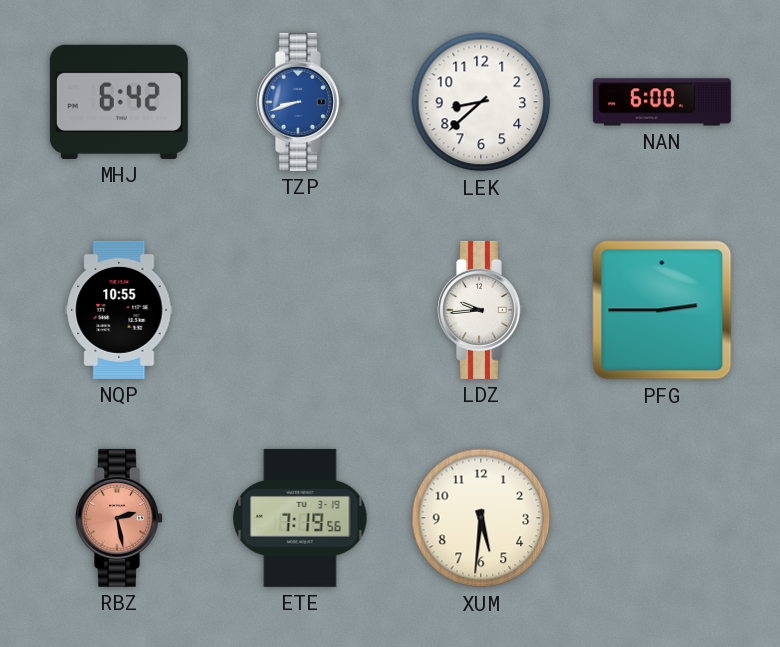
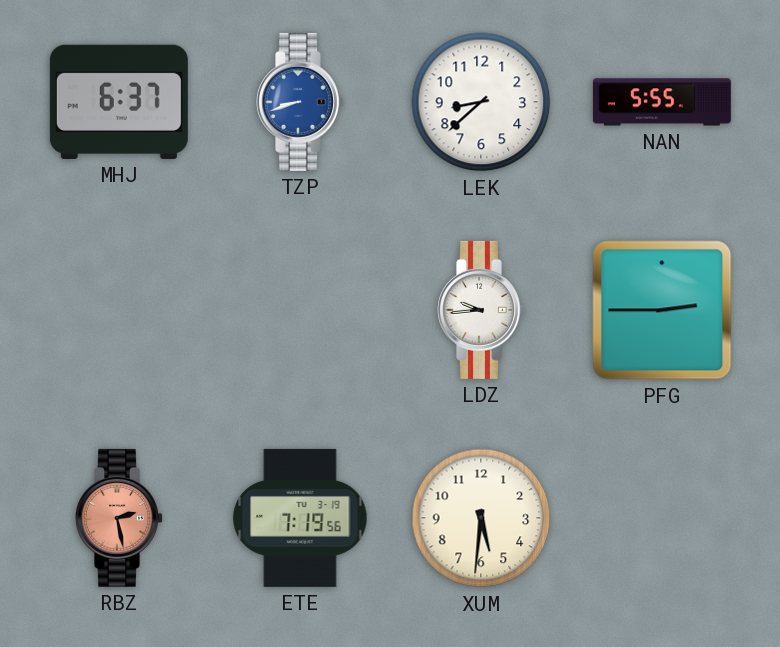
MHJ: 6:42 -> 6:37
NAN: 6:00 -> 5:55
NQP: 10:55 -> none
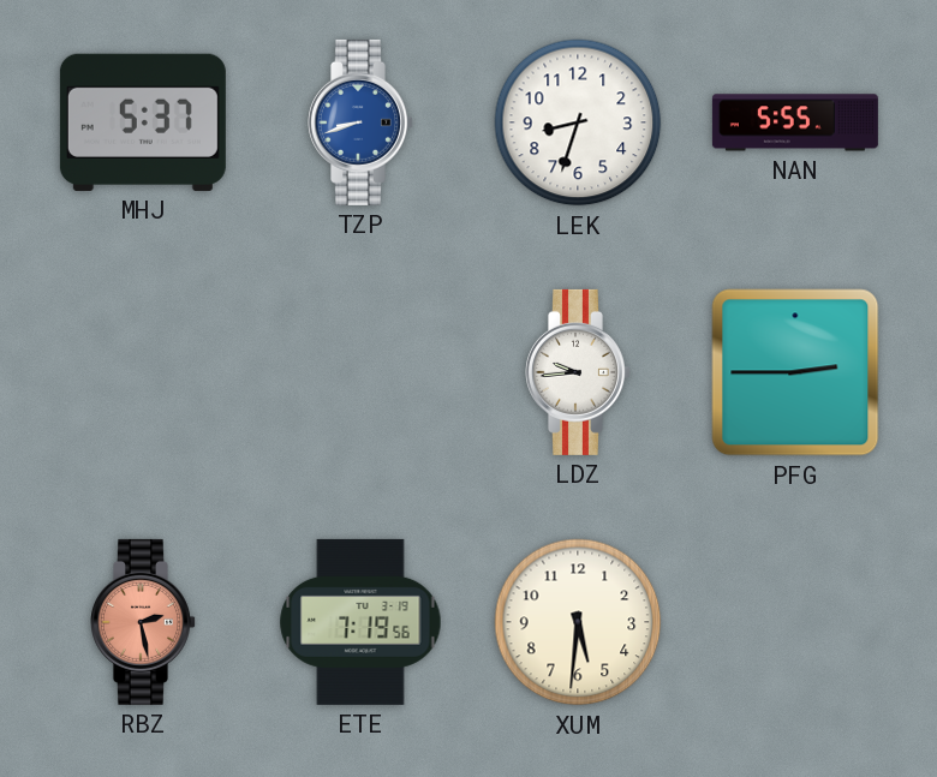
MHJ: 6:37 -> 5:37
LEK: 8:38 -> 8:33
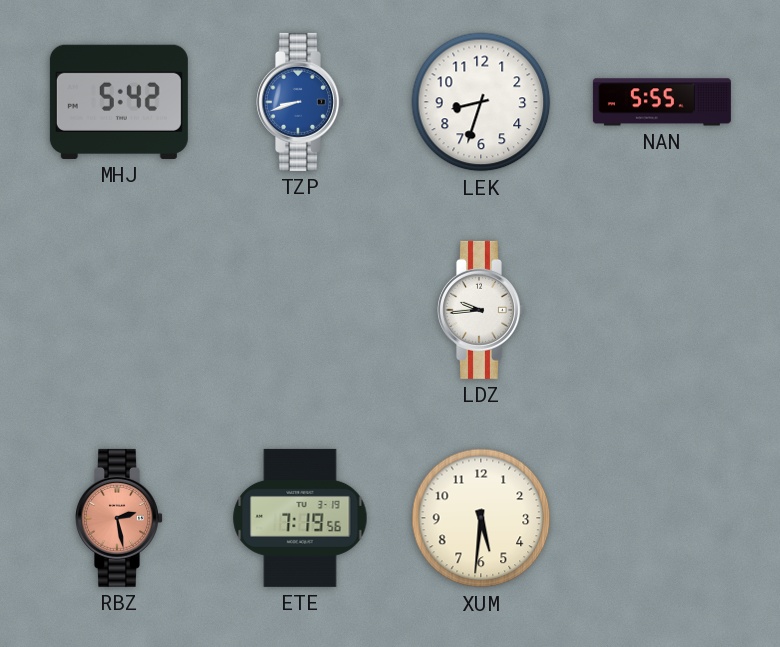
MHJ: 5:37 -> 5:42
PFG: 2:45 -> none
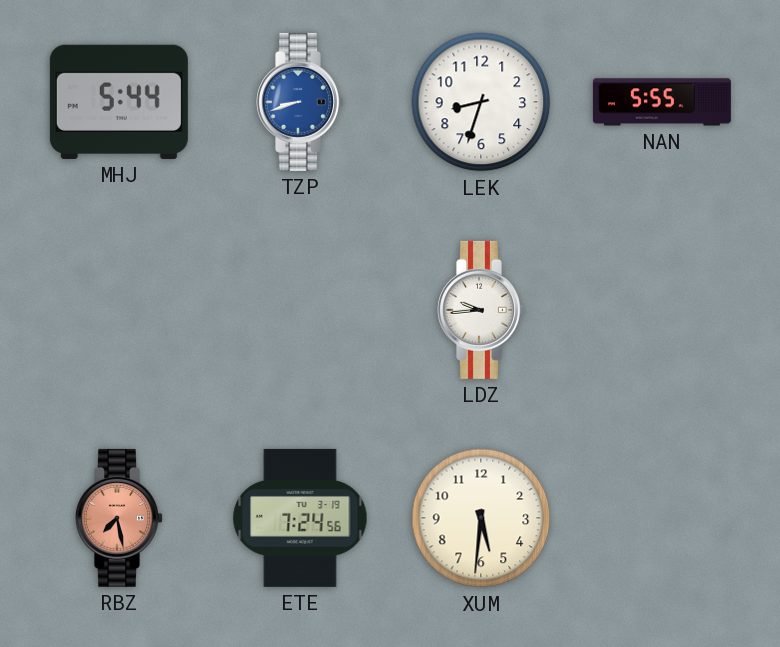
MHJ: 5:42 -> 5:44
RBZ: 2:28 -> 7:28
ETE: 7:19 -> 7:24
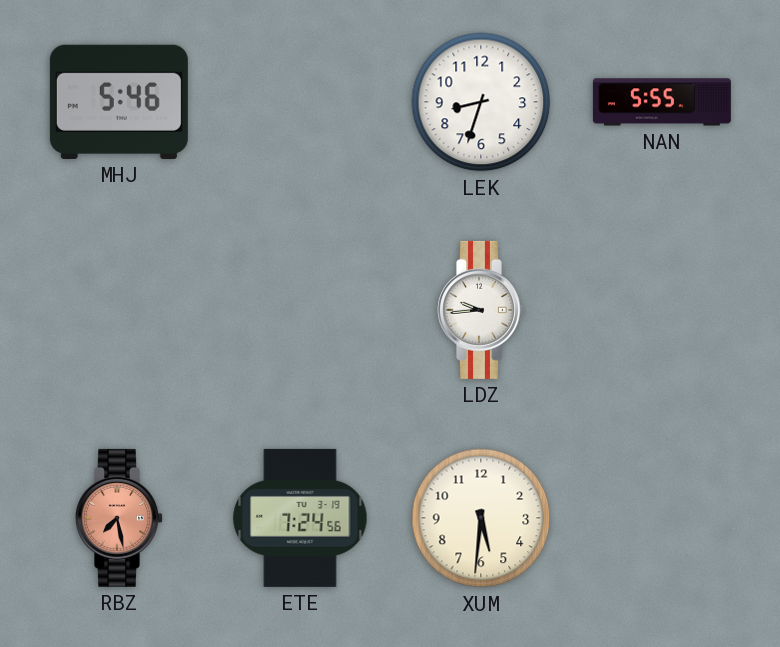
MHJ: 5:44 -> 5:46
TZP: 8:42 -> none
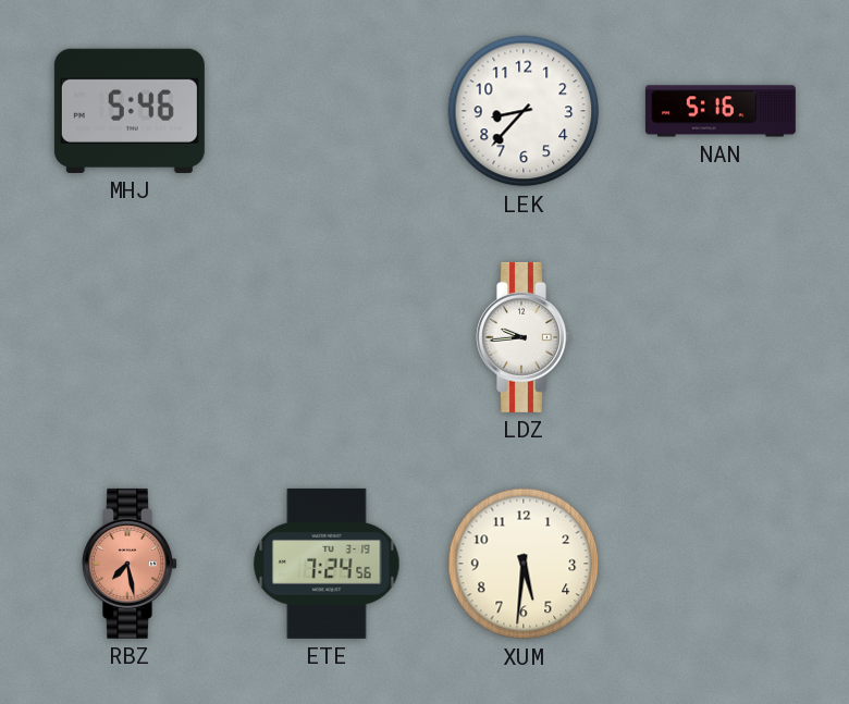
LEK: 8:33 -> 8:37
NAN: 5:55 -> 5:16
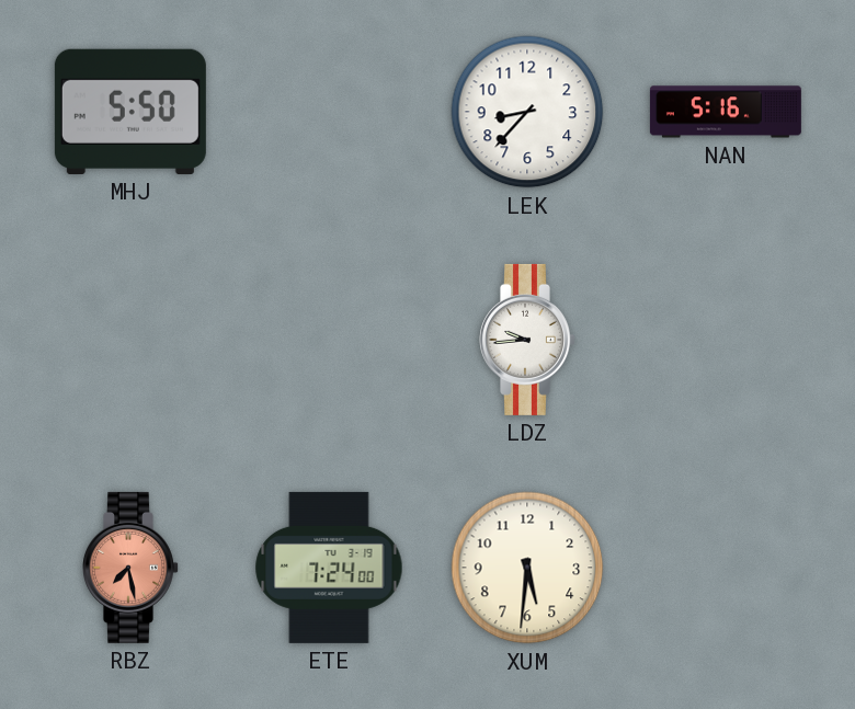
MHJ: 5:46 -> 5:50
ETE: 7:24:56 -> 7:24:00
